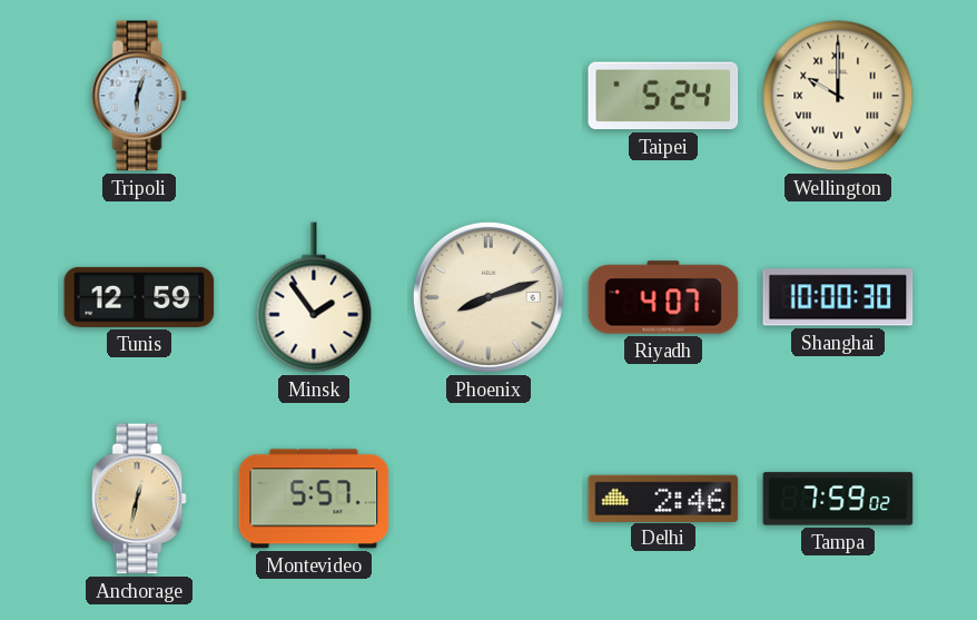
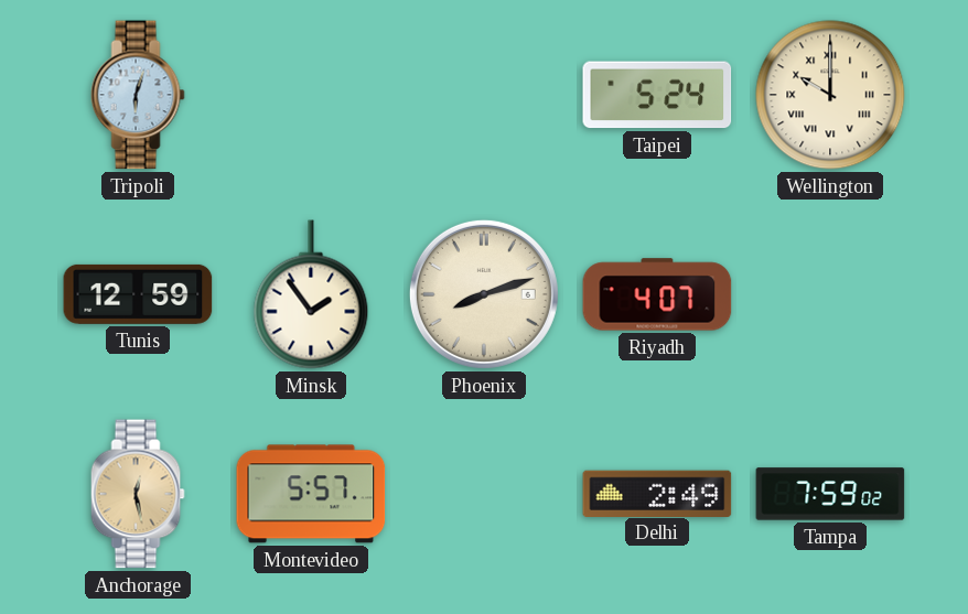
Shanghai: 10:00 -> none
Anchorage: 12:32 -> 12:28
Delhi: 2:46 -> 2:49
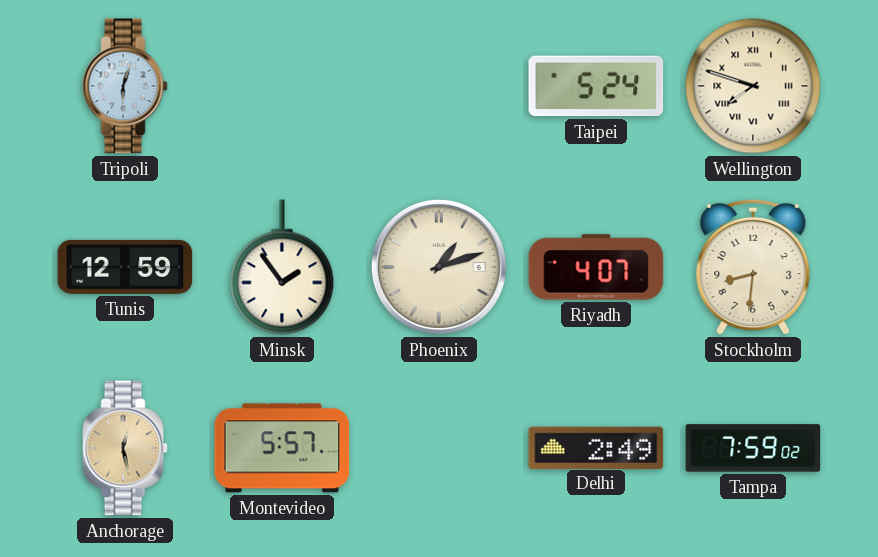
Wellington: 10:00 -> 7:48
Phoenix: 8:12 -> 1:12
Stockholm: none -> 8:31
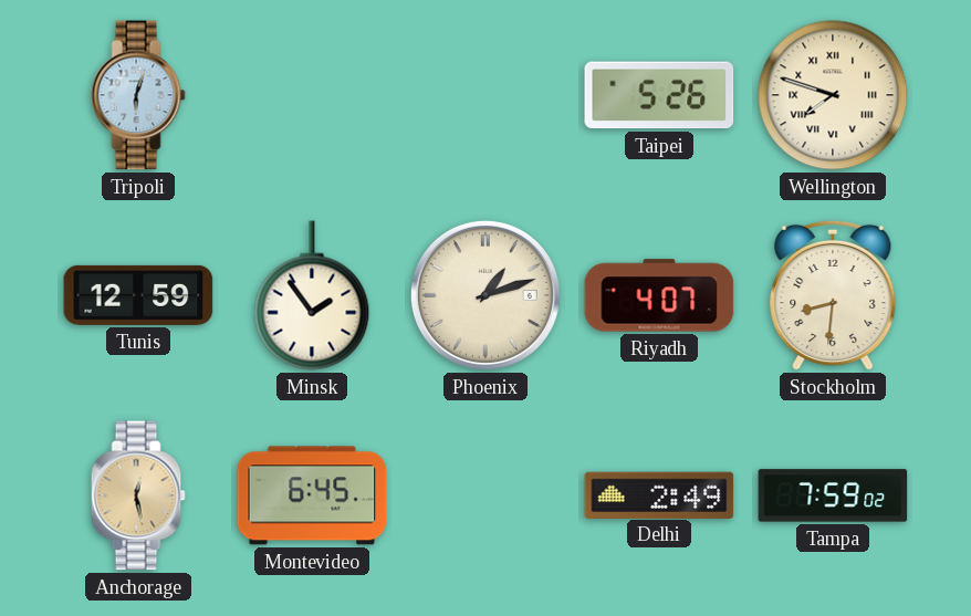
Taipei: 5:24 -> 5:26
Montevideo: 5:57 -> 6:45
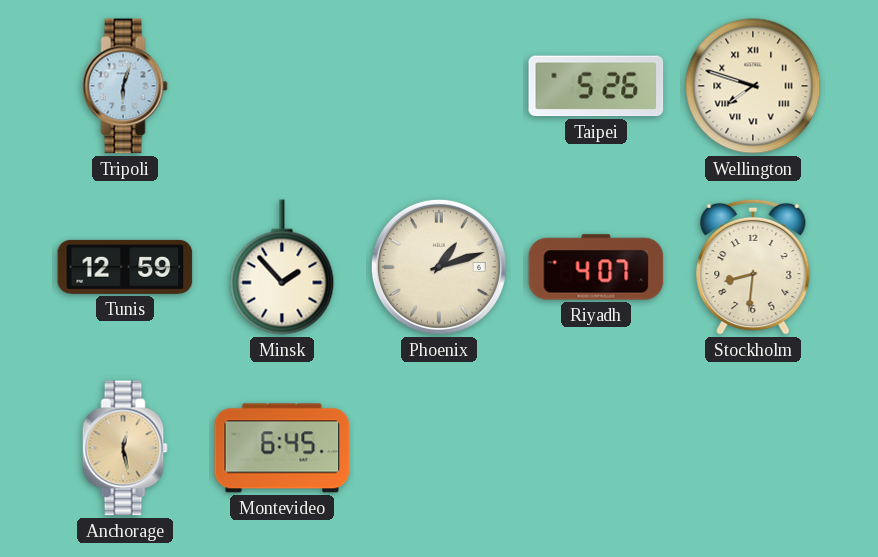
Minsk: 1:54 -> 1:53
Delhi: 2:49 -> none
Tampa: 7:59 -> none
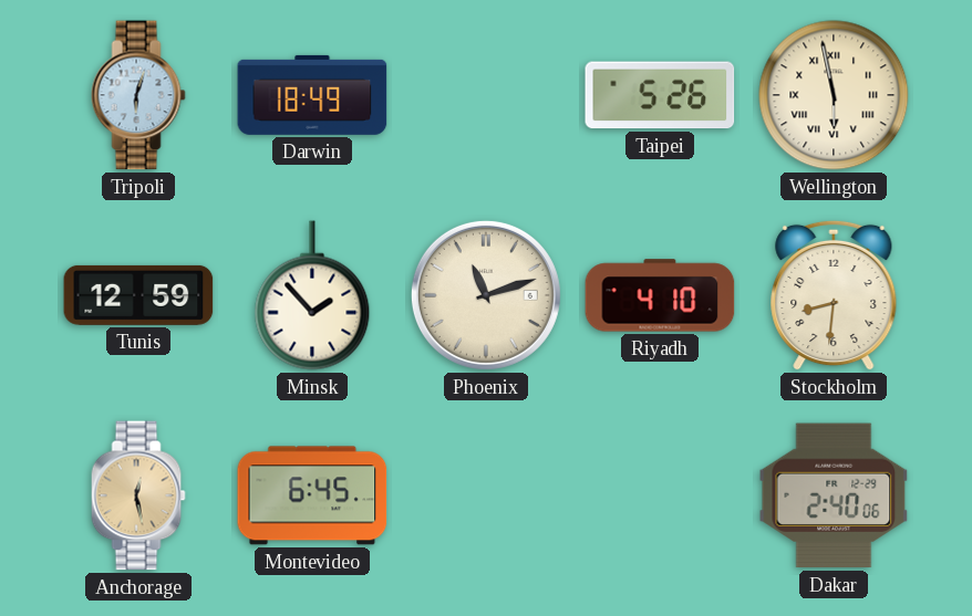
Darwin: none -> 18:49
Wellington: 7:48 -> 5:58
Phoenix: 1:12 -> 11:12
Riyadh: 4:07 -> 4:10
Dakar: none -> 2:40
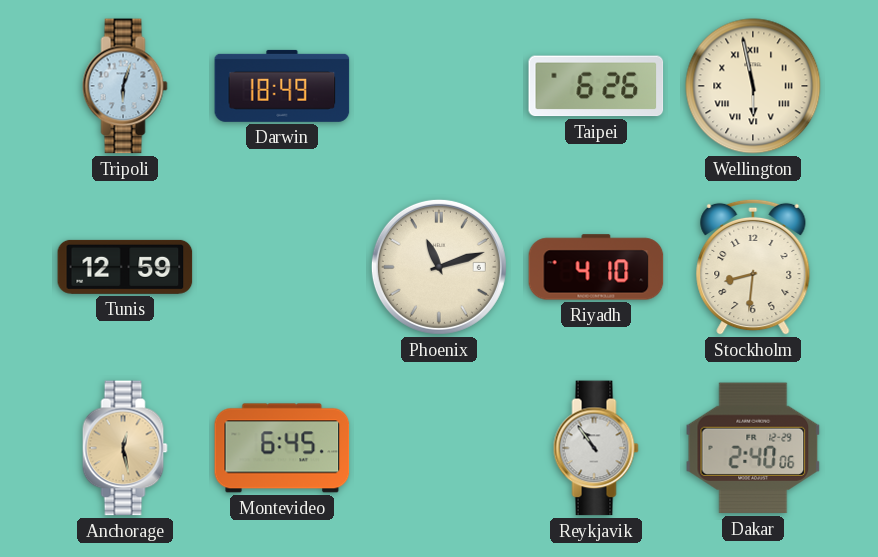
Taipei: 5:26 -> 6:26
Minsk: 1:53 -> none
Reykjavik: none -> 10:54
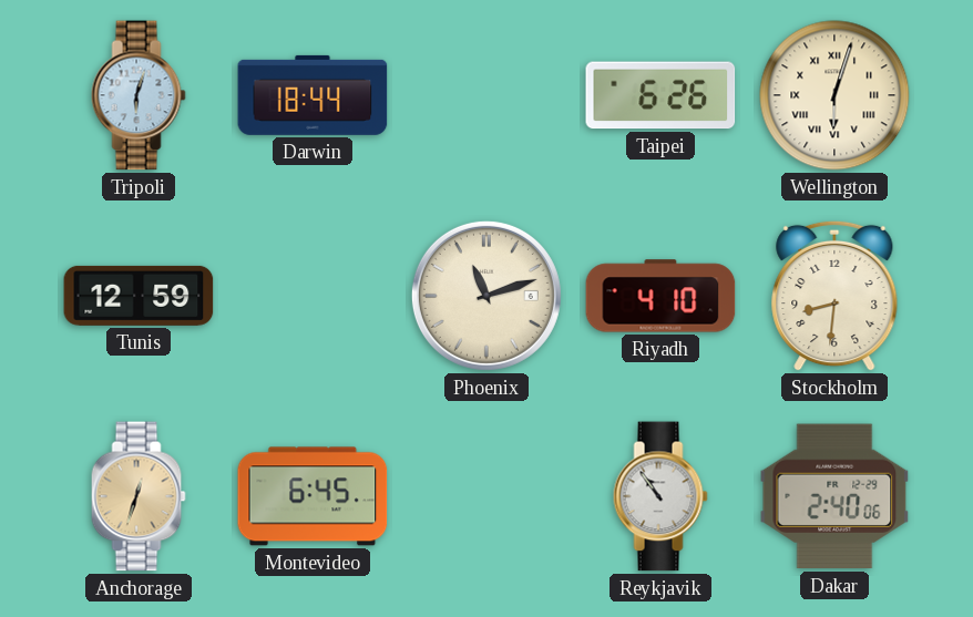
Darwin: 18:49 -> 18:44
Wellington: 5:58 -> 6:03
Anchorage: 12:28 -> 12:33
